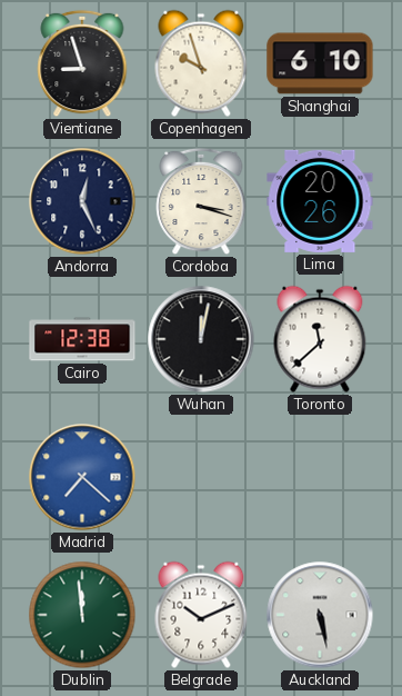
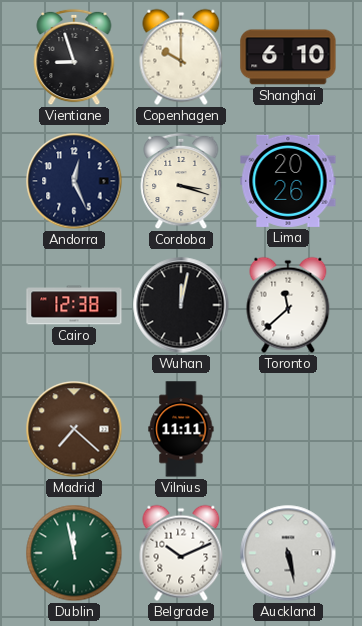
Copenhagen: 9:57 -> 10:00
Madrid dial: blue -> brown
Vilnius: none -> 11:11
Dublin: 11:59 -> 11:58
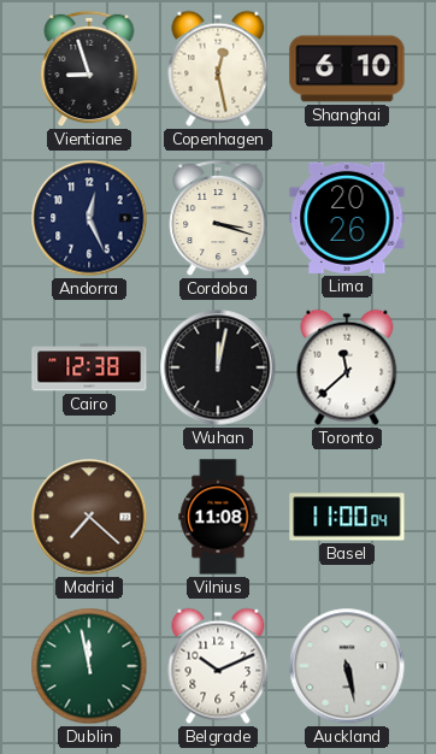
Copenhagen: 10:00 -> 12:28
Vilnius: 11:11 -> 11:08
Basel: none -> 11:00
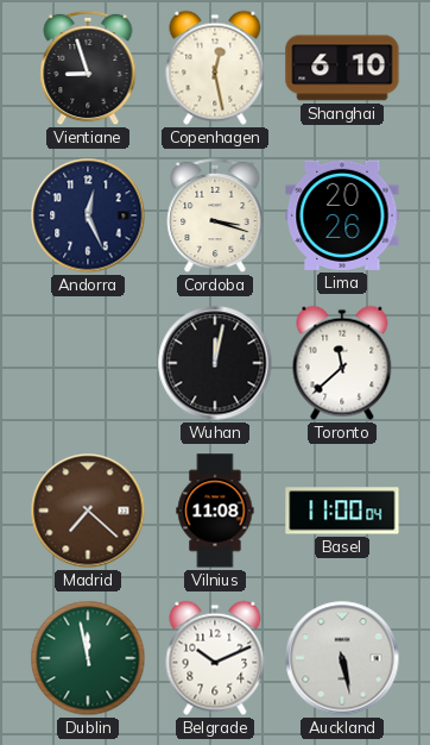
Cairo: 12:38 -> none
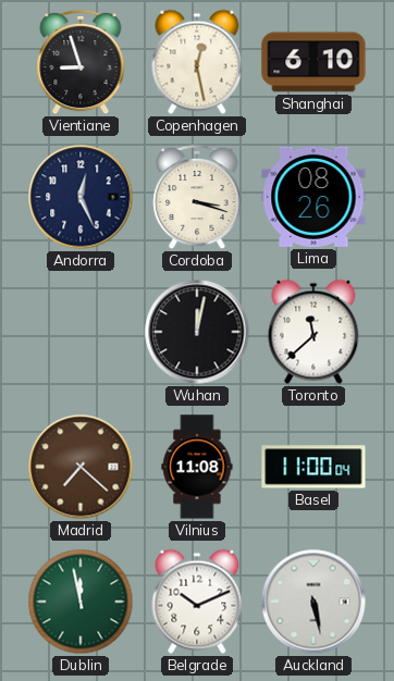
Lima: 20:26 -> 08:26
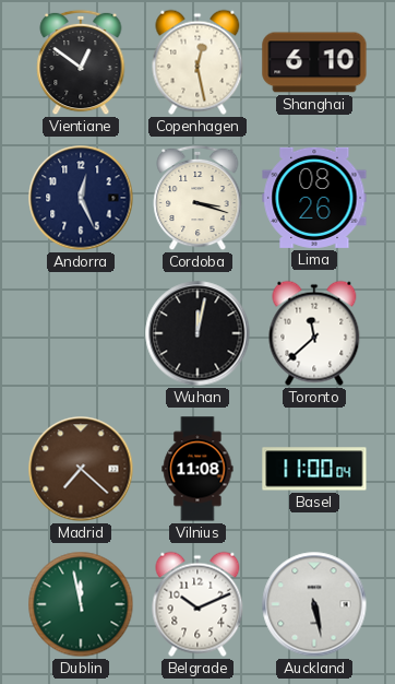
Vientiane: 8:57 -> 12:51
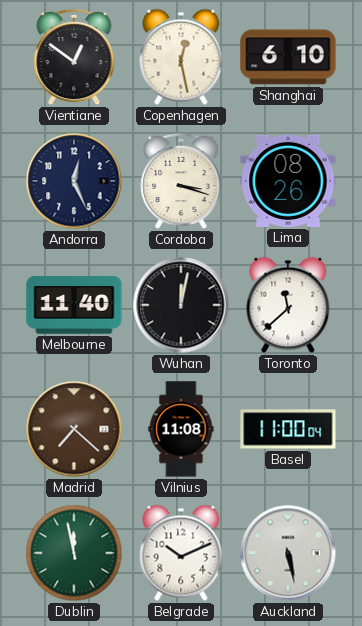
Melbourne: none -> 11:40
